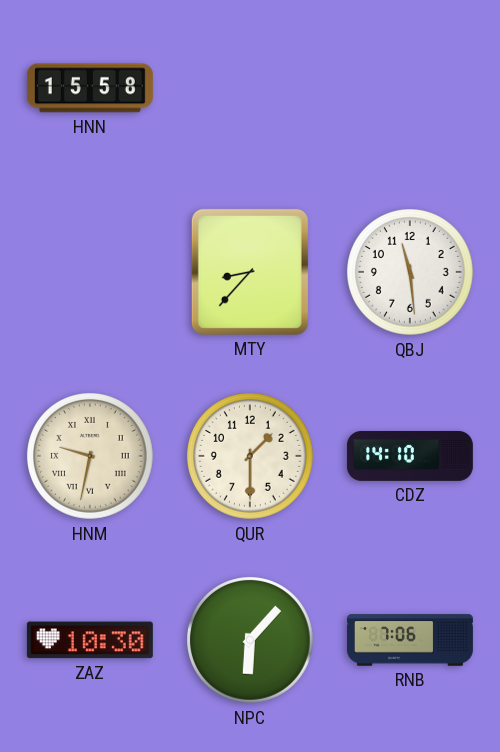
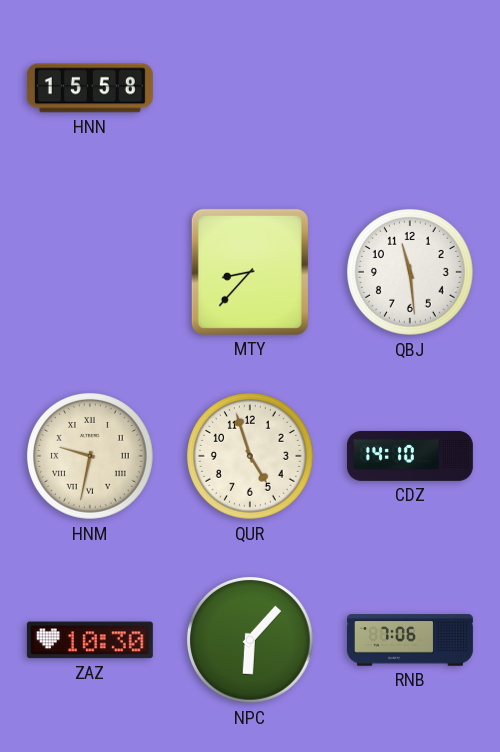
QUR: 1:30 -> 4:57
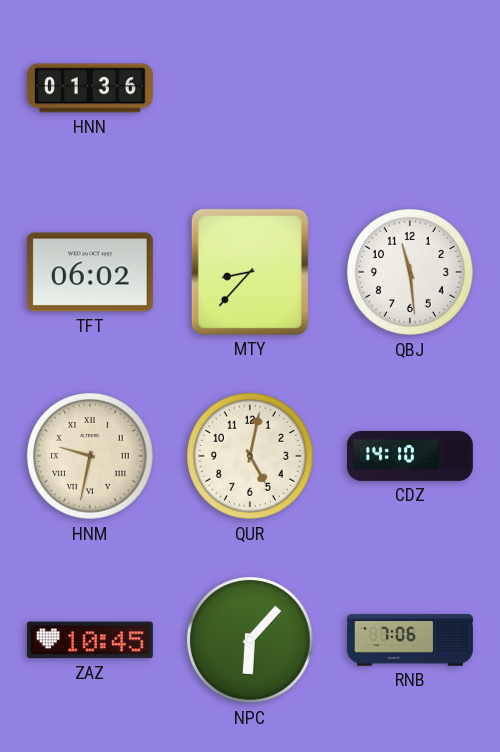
HNN: 15:58 -> 01:36
TFT: none -> 06:02
QUR: 4:57 -> 5:02
ZAZ: 10:30 -> 10:45
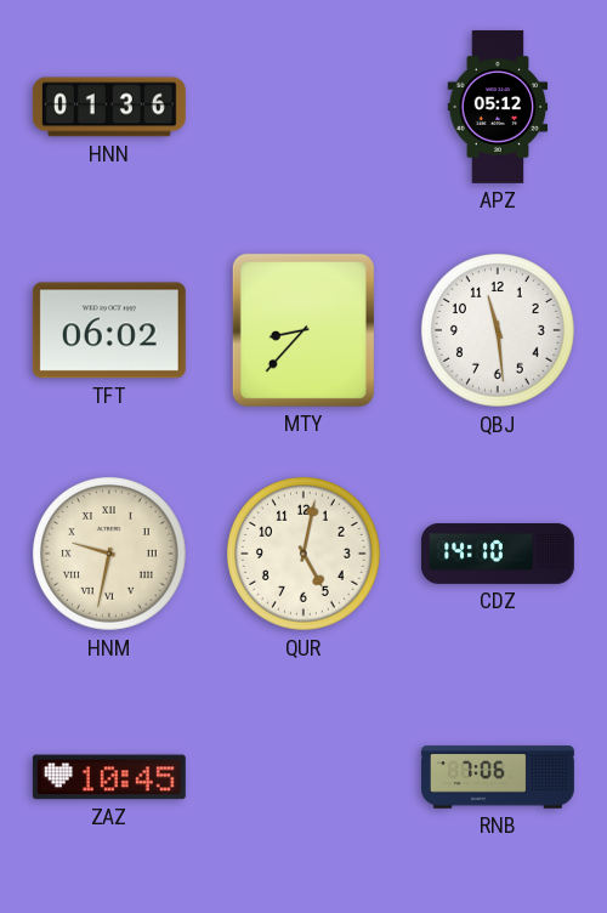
APZ: none -> 05:12
NPC: 6:07 -> none
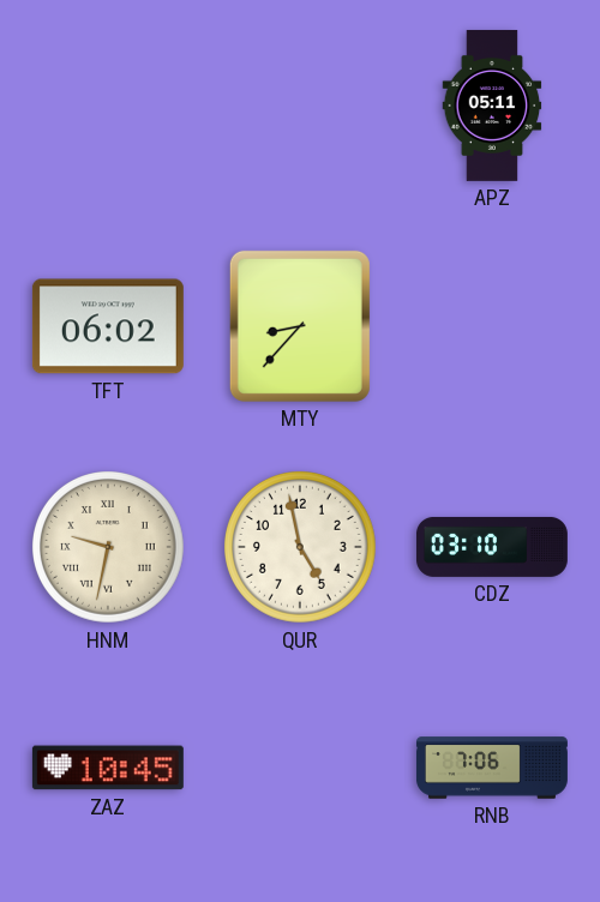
HNN: 01:36 -> none
APZ: 05:12 -> 05:11
QBJ: 11:29 -> none
QUR: 5:02 -> 4:58
CDZ: 14:10 -> 03:10
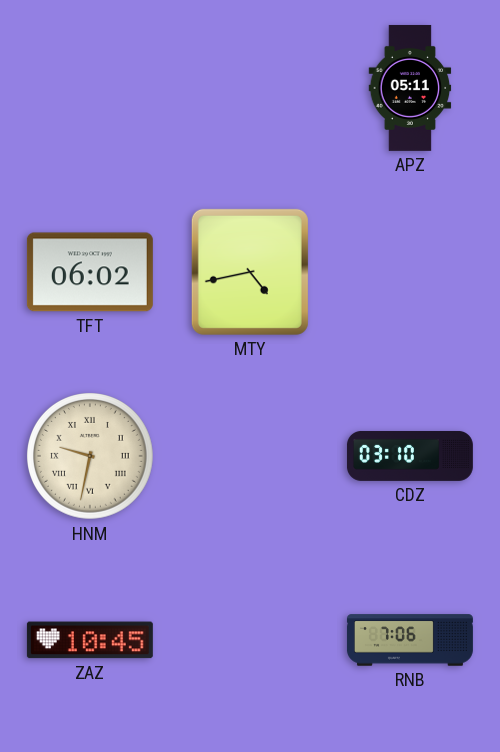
MTY: 8:37 -> 4:43
QUR: 4:58 -> none
